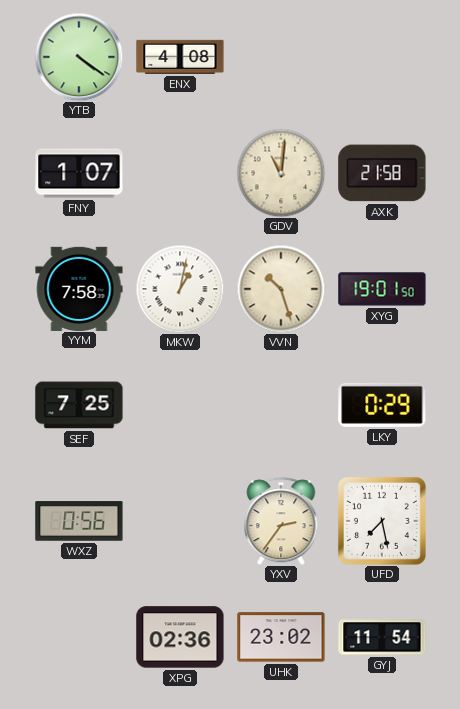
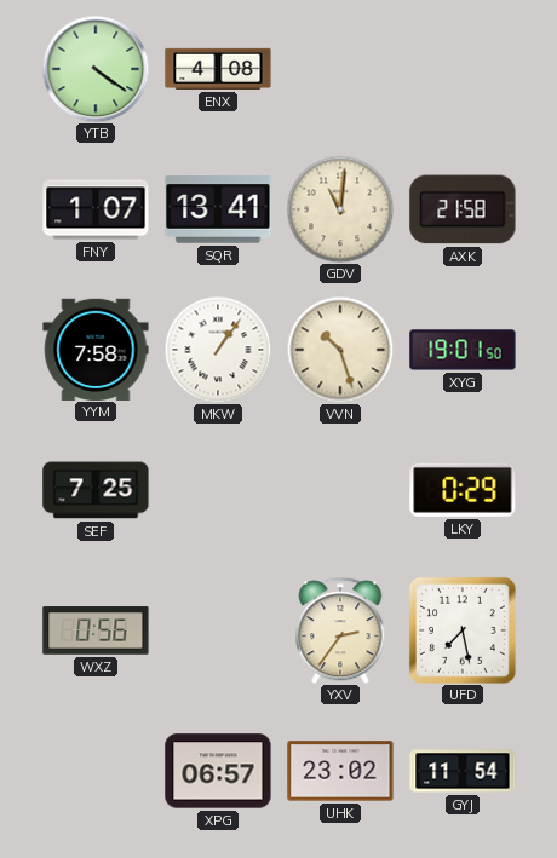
SQR: none -> 13:41
MKW: 1:02 -> 1:06
XPG: 02:36 -> 06:57
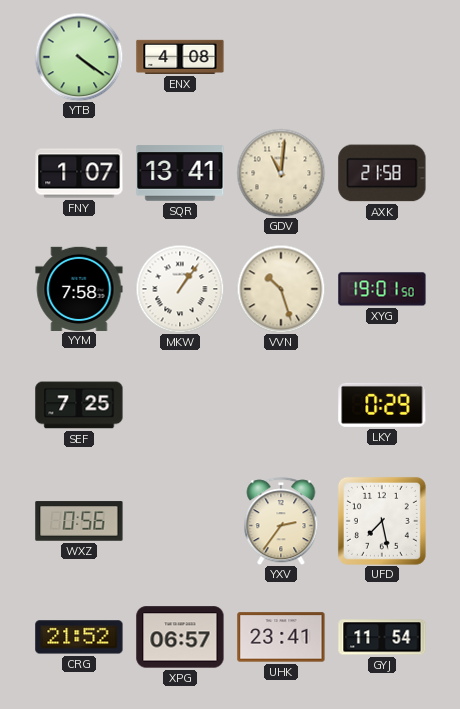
CRG: none -> 21:52
UHK: 23:02 -> 23:41
